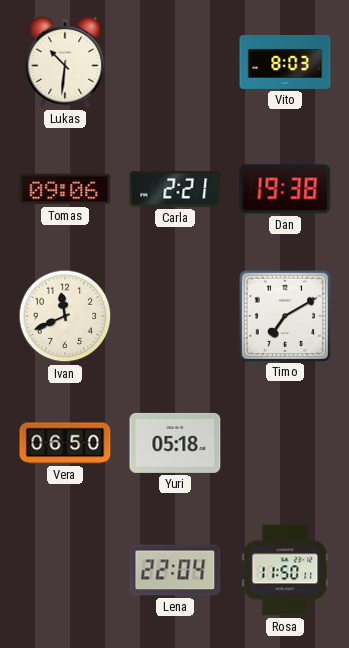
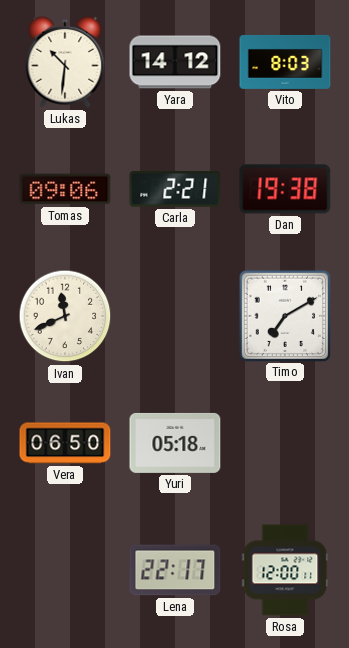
Yara: none -> 14:12
Lena: 22:04 -> 22:17
Rosa: 11:50 -> 12:00
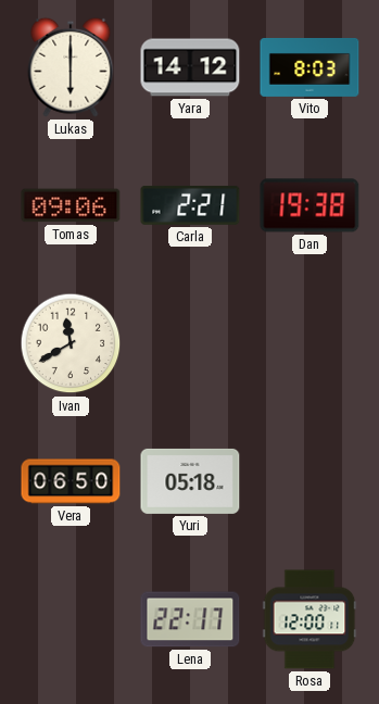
Lukas: 10:31 -> 6:00
Ivan: 11:41 -> 11:40
Timo: 7:10 -> none
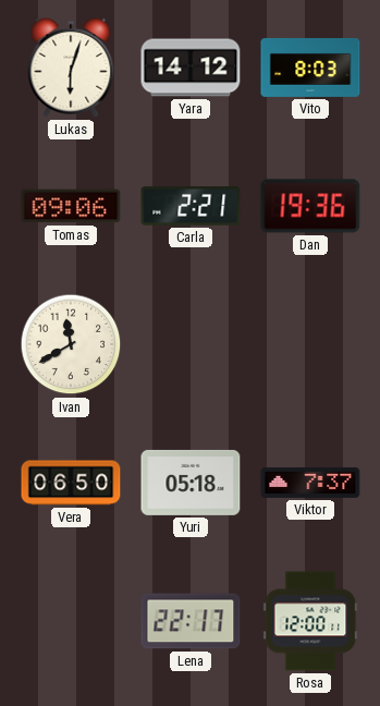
Lukas: 6:00 -> 6:03
Dan: 19:38 -> 19:36
Viktor: none -> 7:37
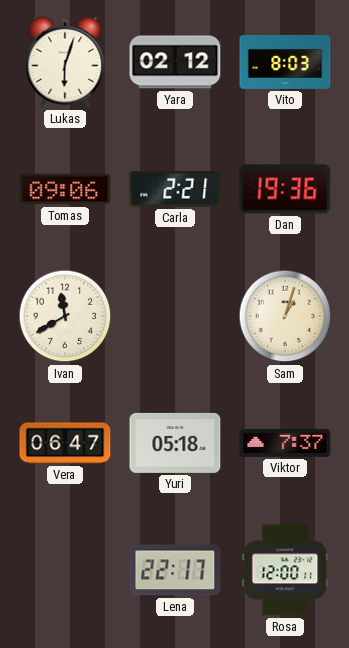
Yara: 14:12 -> 02:12
Sam: none -> 1:03
Vera: 06:50 -> 06:47
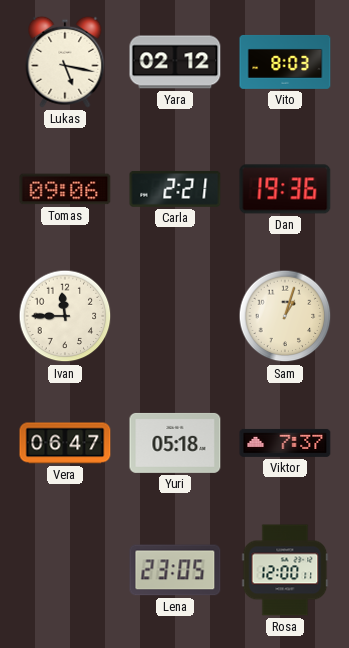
Lukas: 6:03 -> 5:17
Ivan: 11:40 -> 11:45
Lena: 22:17 -> 23:05
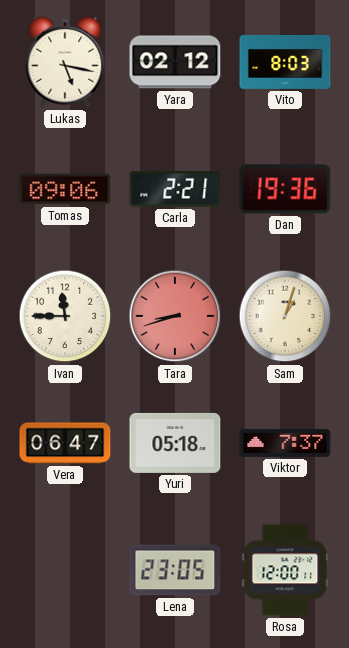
Tara: none -> 8:42
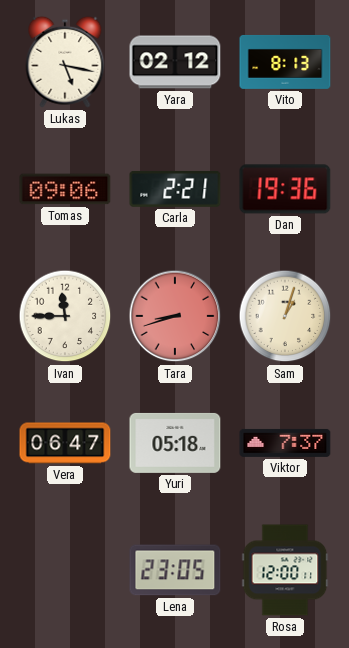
Vito: 8:03 -> 8:13
